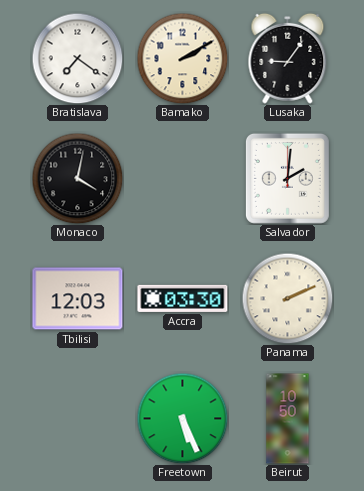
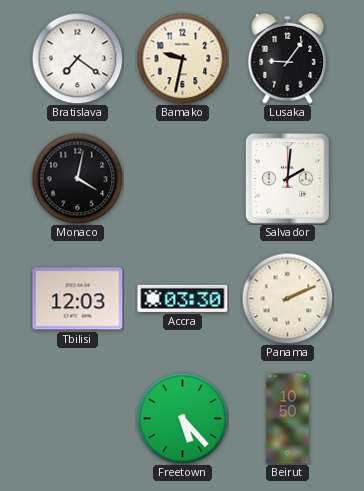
Bamako: 2:10 -> 9:32
Freetown: 5:26 -> 5:23
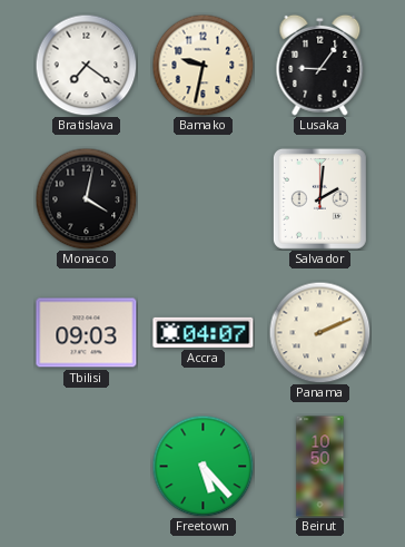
Tbilisi: 12:03 -> 09:03
Accra: 03:30 -> 04:07
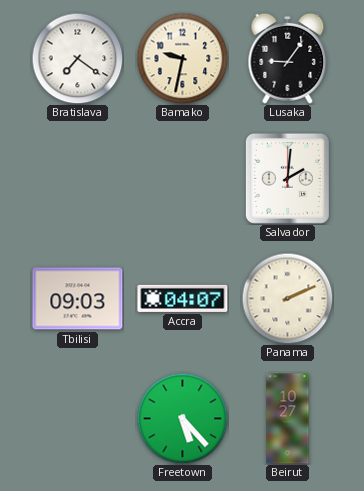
Monaco: 4:02 -> none
Beirut: 10:50 -> 10:27
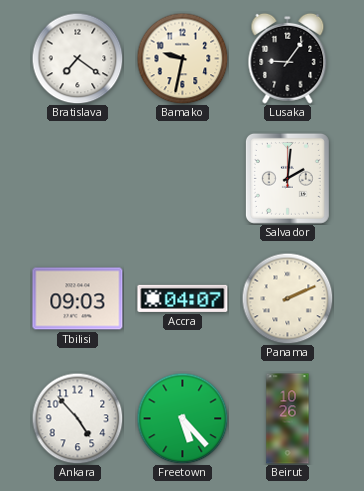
Ankara: none -> 4:53
Beirut: 10:27 -> 10:26
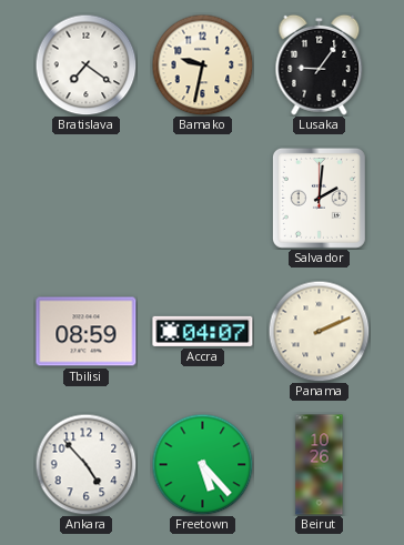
Tbilisi: 09:03 -> 08:59
